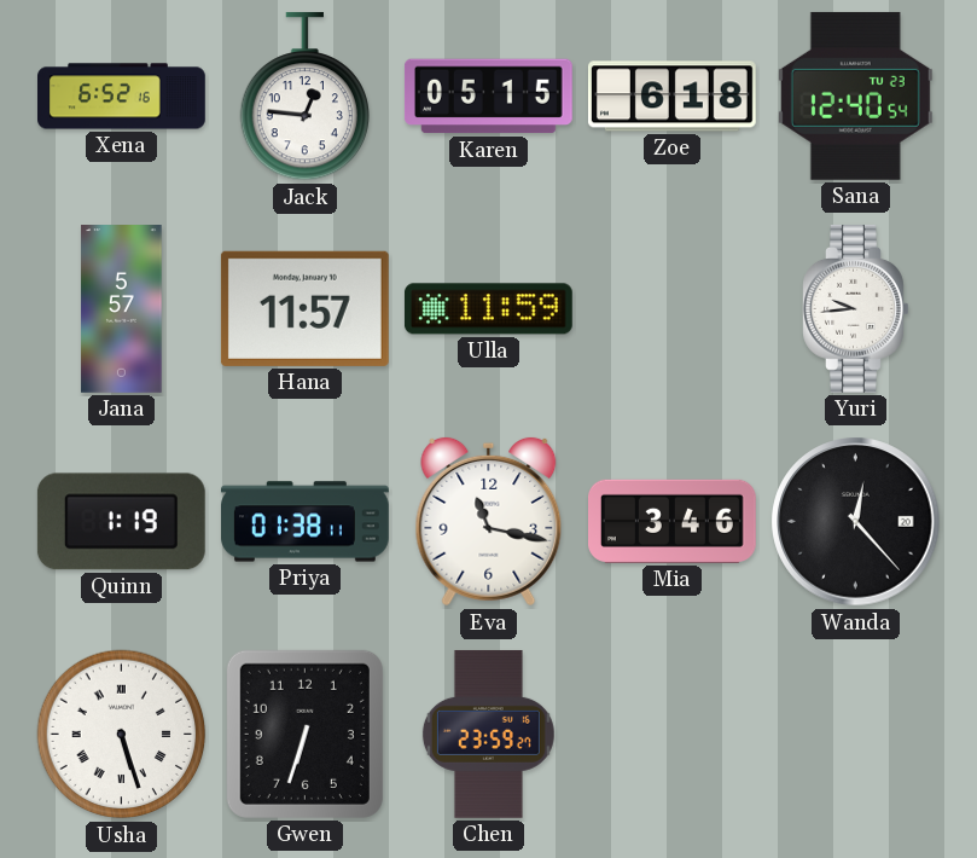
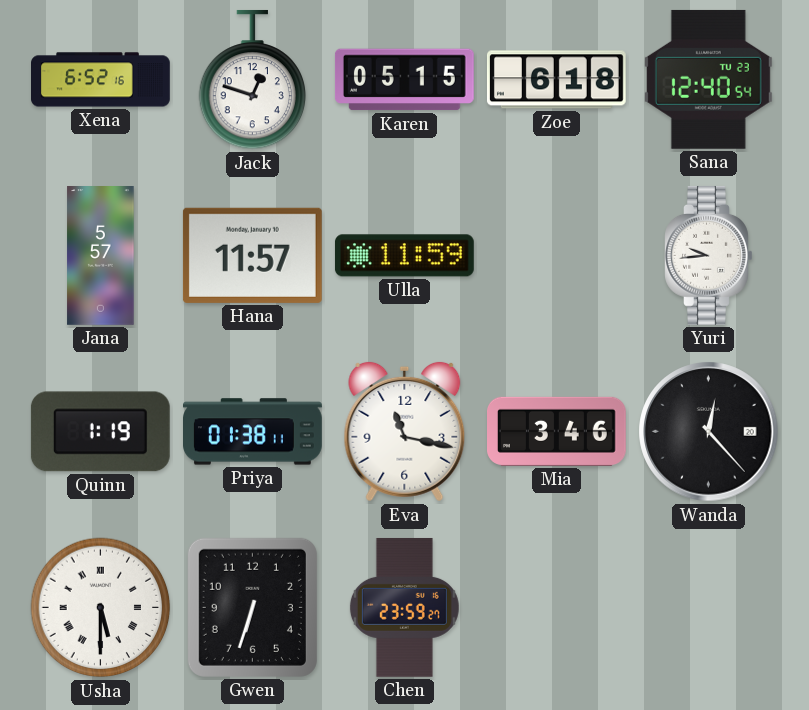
Jack: 12:46 -> 12:48
Usha: 5:27 -> 5:30
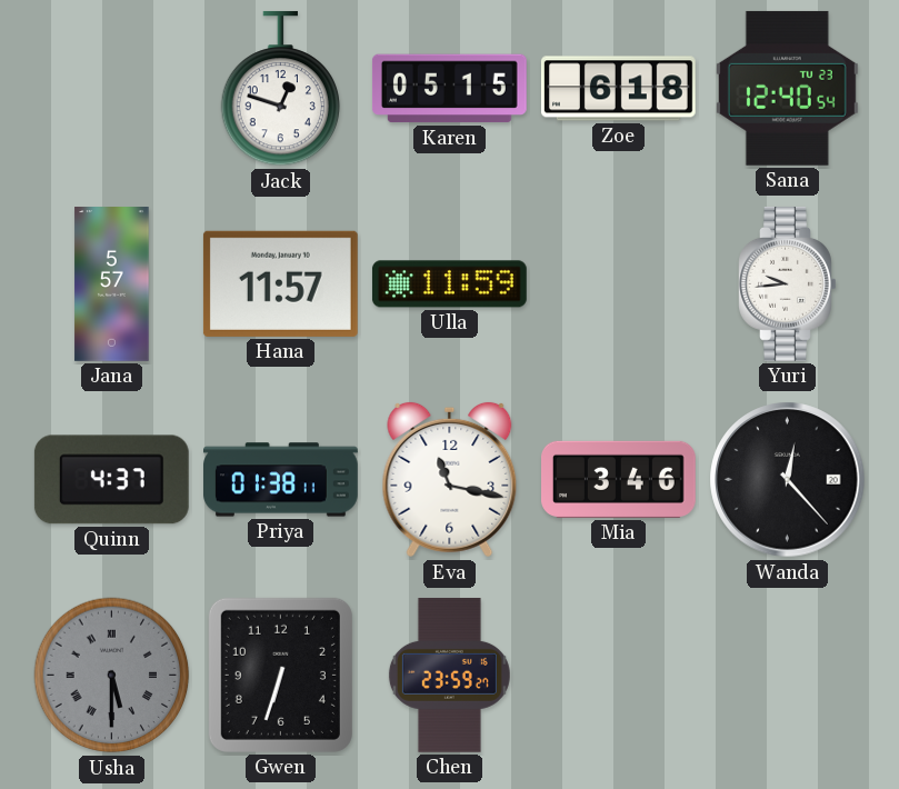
Xena: 6:52 -> none
Quinn: 1:19 -> 4:37
Usha dial: white -> grey
